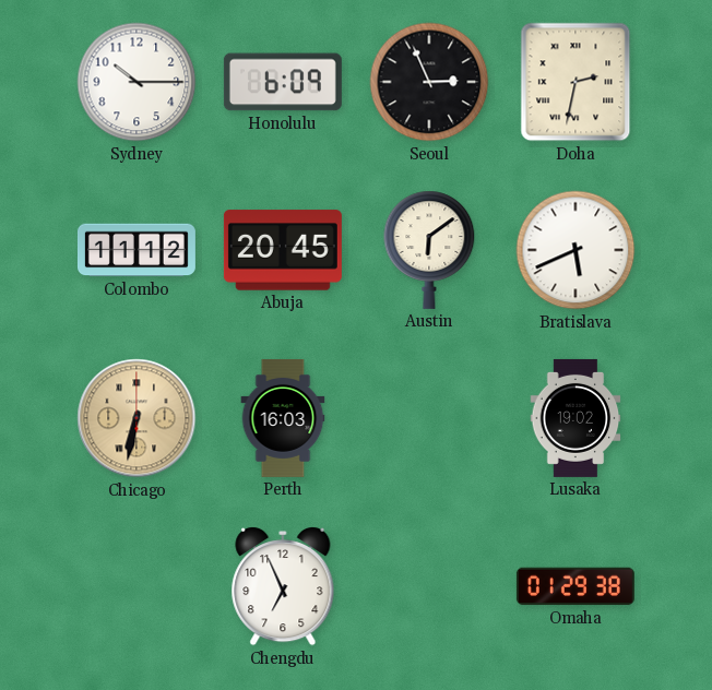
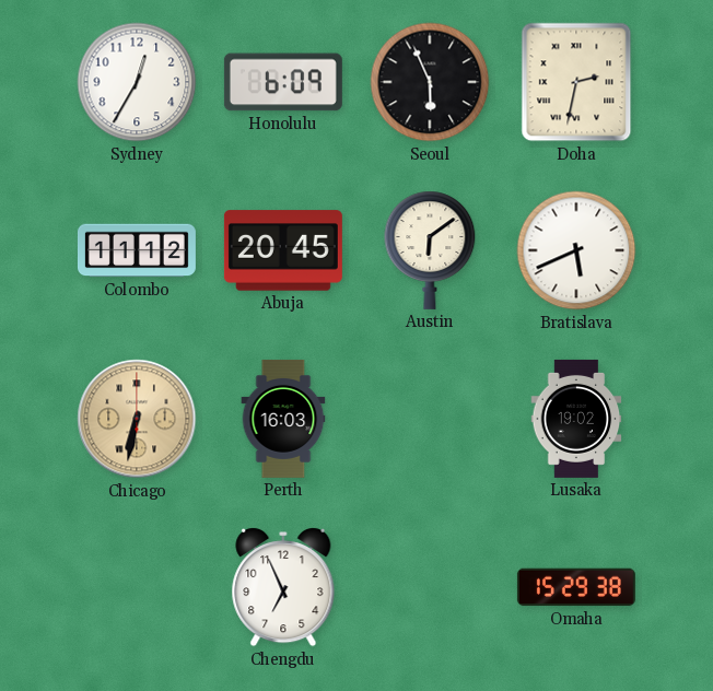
Sydney: 10:15 -> 12:35
Seoul: 2:56 -> 5:56
Omaha: 01:29 -> 15:29
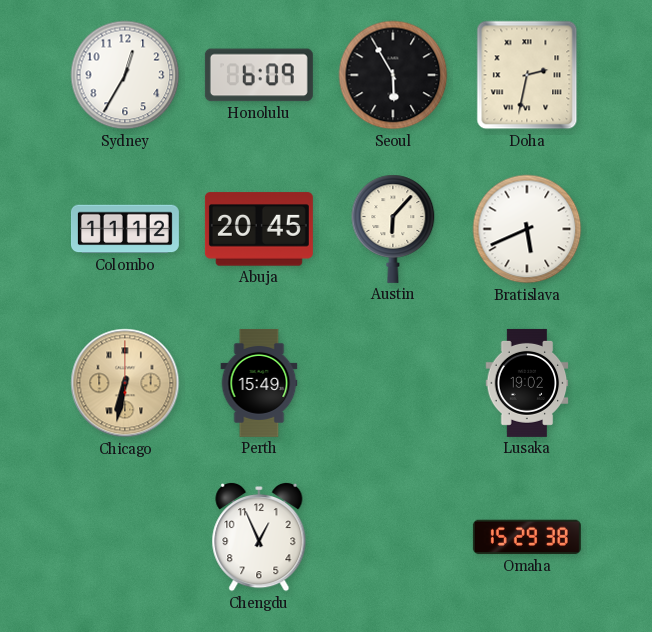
Seoul: 5:56 -> 5:55
Austin: 6:09 -> 6:07
Perth: 16:03 -> 15:49
Chengdu: 6:56 -> 12:56
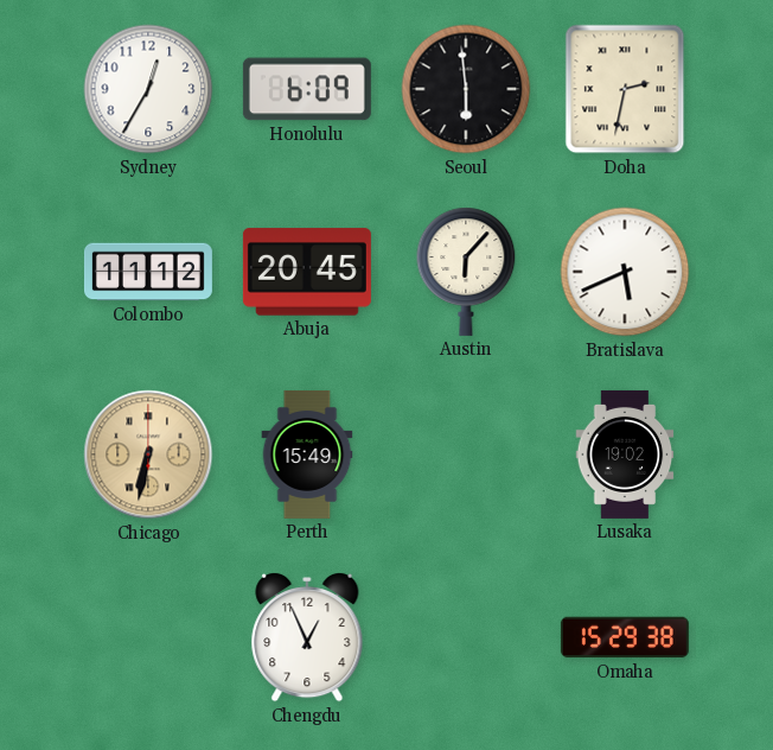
Seoul: 5:55 -> 5:59
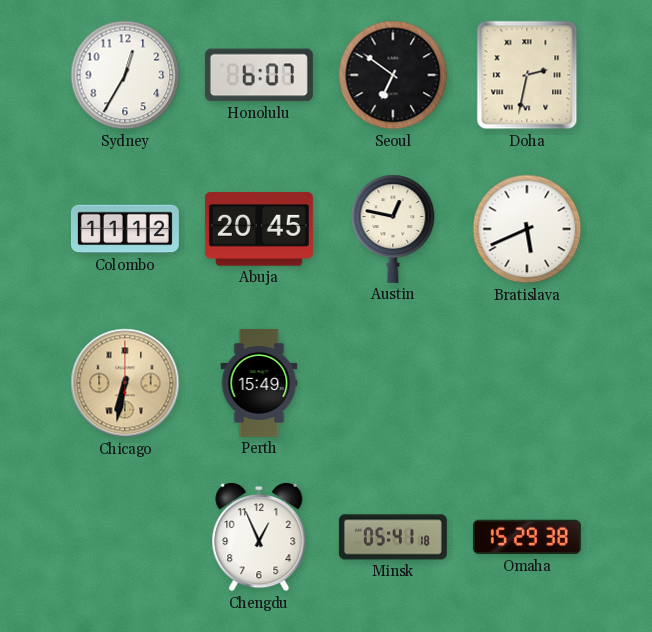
Honolulu: 6:09 -> 6:07
Seoul: 5:59 -> 6:51
Austin: 6:07 -> 12:47
Lusaka: 19:02 -> none
Minsk: none -> 05:41
